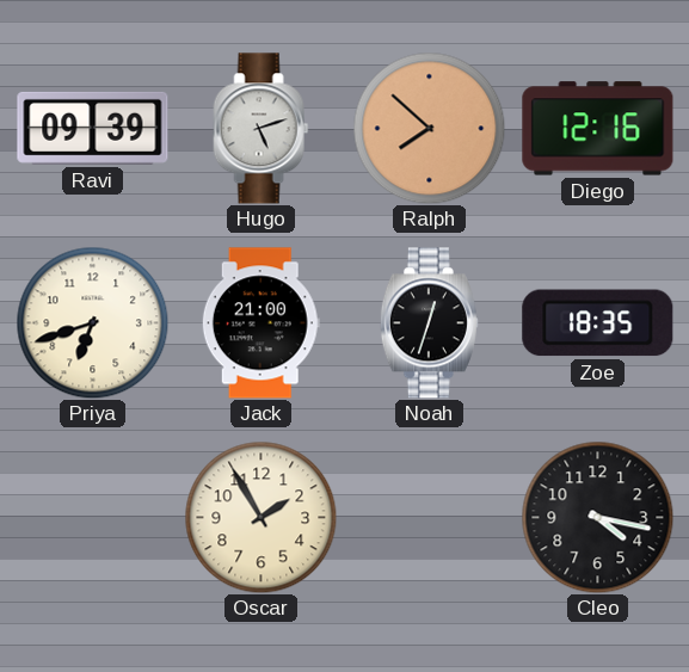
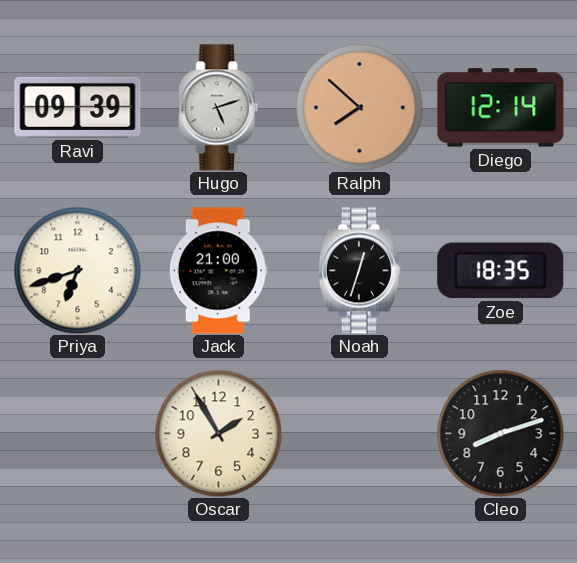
Diego: 12:16 -> 12:14
Cleo: 4:17 -> 8:12
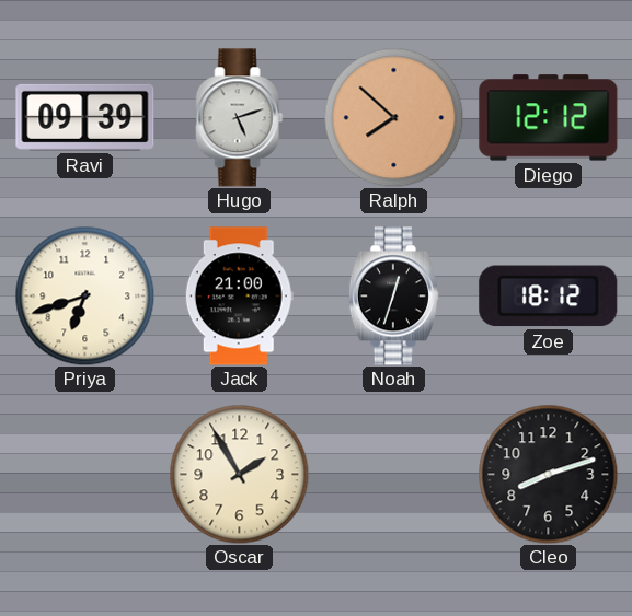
Diego: 12:14 -> 12:12
Zoe: 18:35 -> 18:12
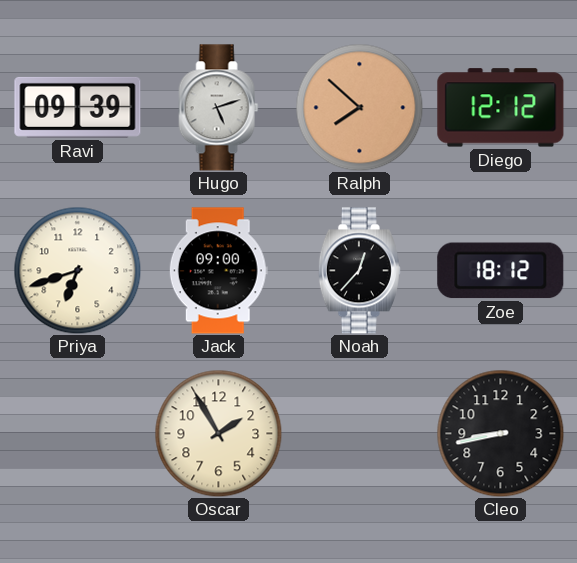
Jack: 21:00 -> 09:00
Noah: 12:33 -> 12:37
Cleo: 8:12 -> 8:43
